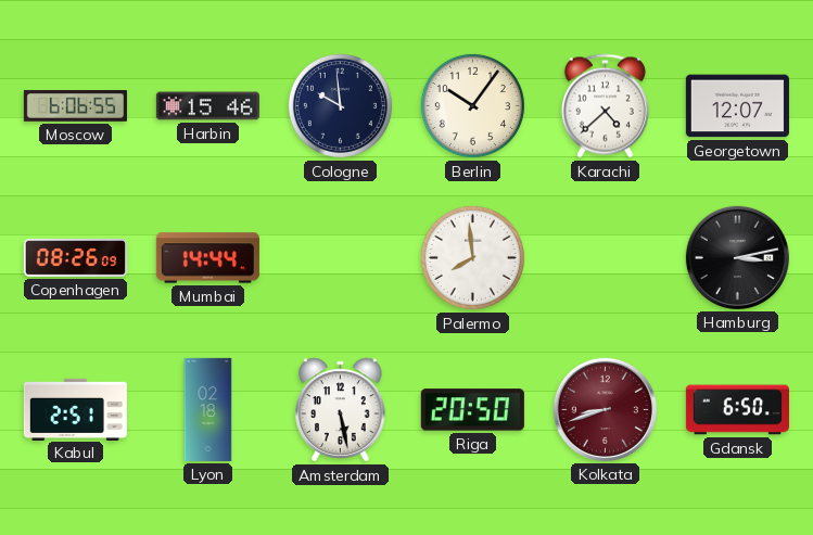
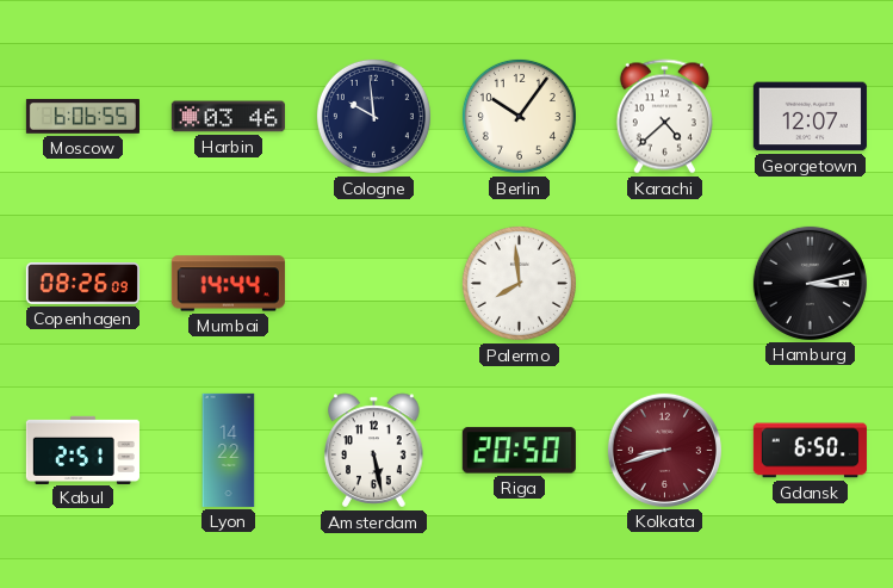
Harbin: 15:46 -> 03:46
Lyon: 02:18 -> 14:22
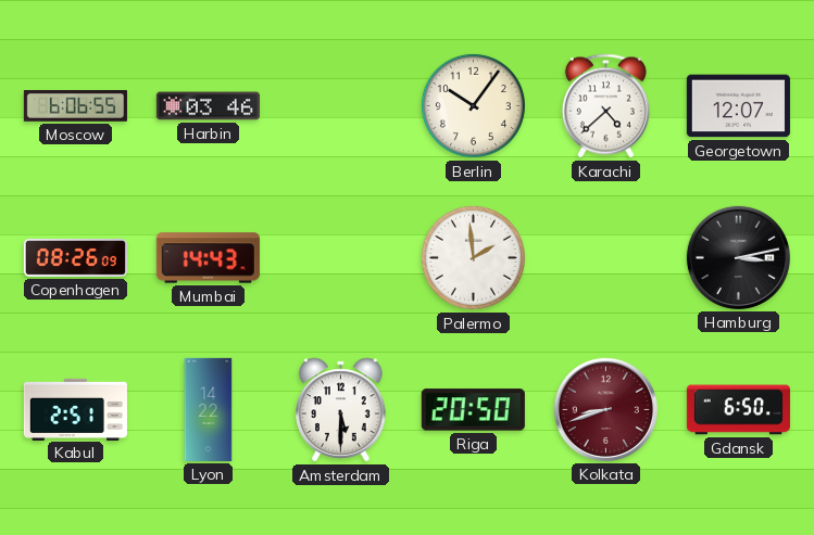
Cologne: 9:59 -> none
Mumbai: 14:44 -> 14:43
Palermo: 7:59 -> 1:59
Amsterdam: 5:28 -> 5:30
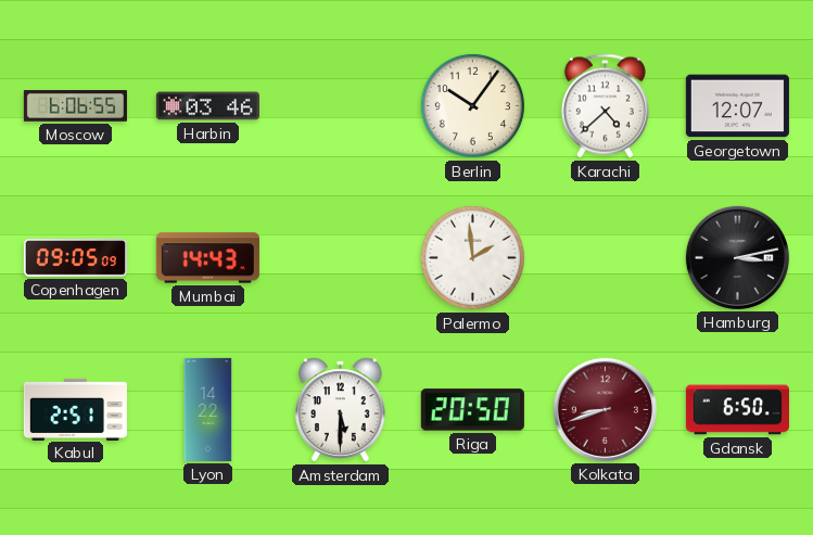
Copenhagen: 08:26 -> 09:05
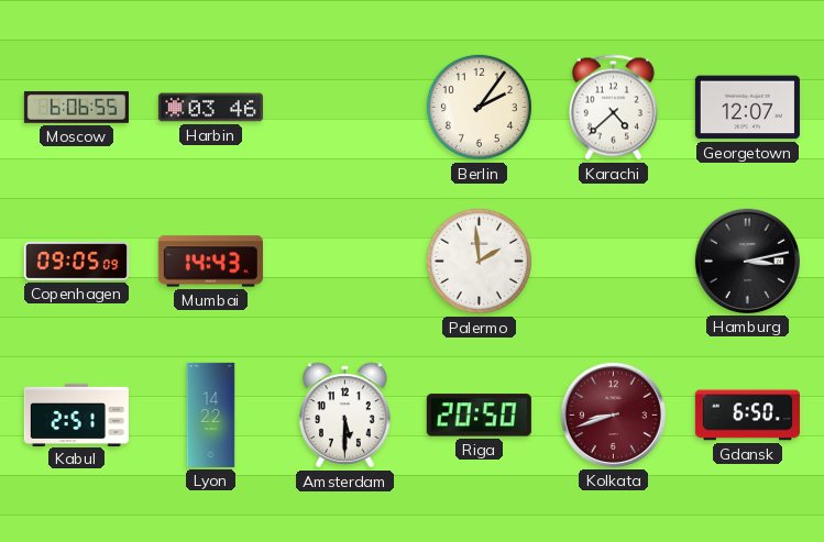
Berlin: 10:06 -> 2:06
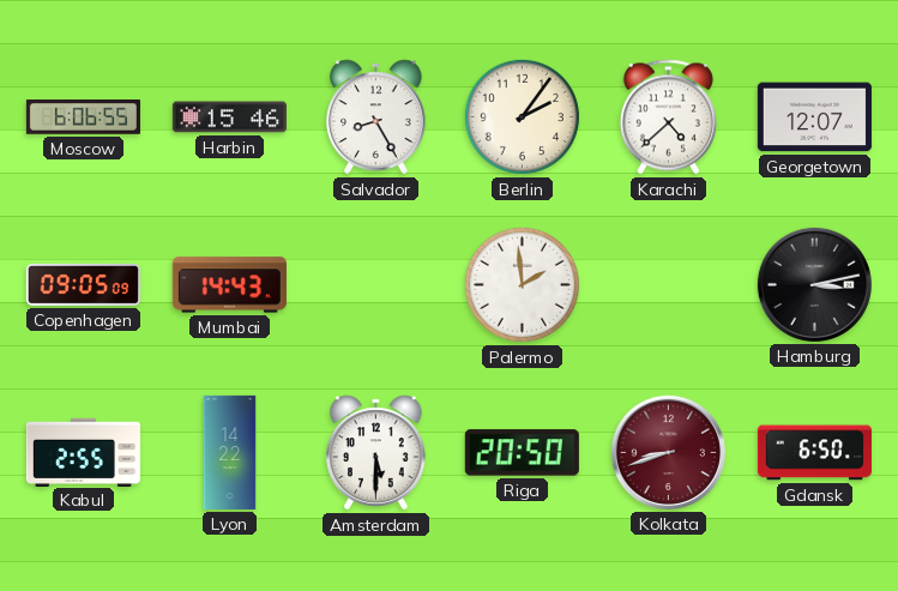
Harbin: 03:46 -> 15:46
Salvador: none -> 8:25
Kabul: 2:51 -> 2:55
